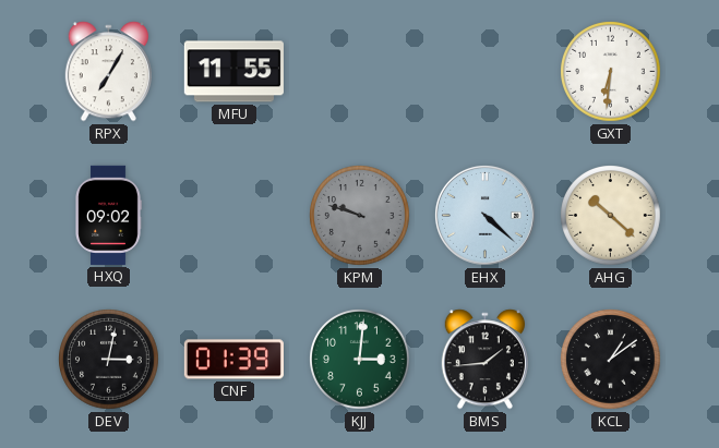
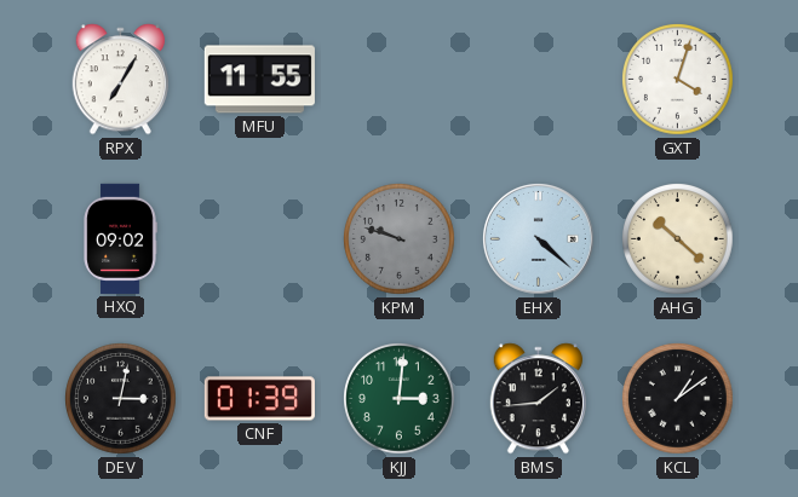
GXT: 6:31 -> 4:03
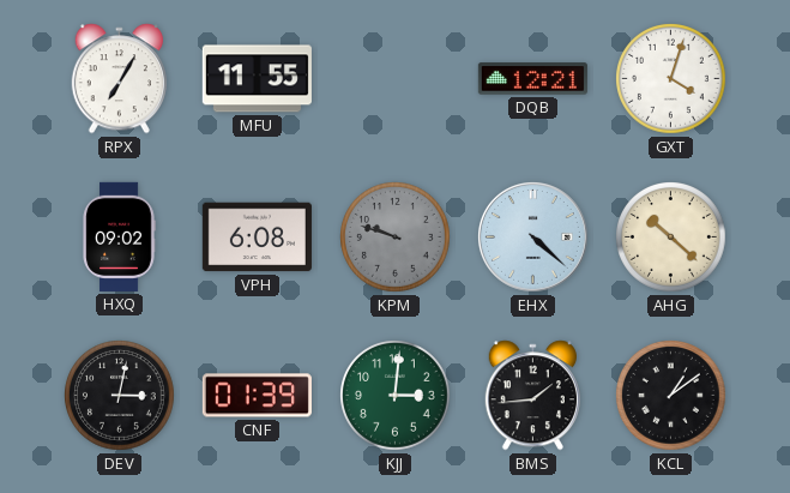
DQB: none -> 12:21
VPH: none -> 6:08
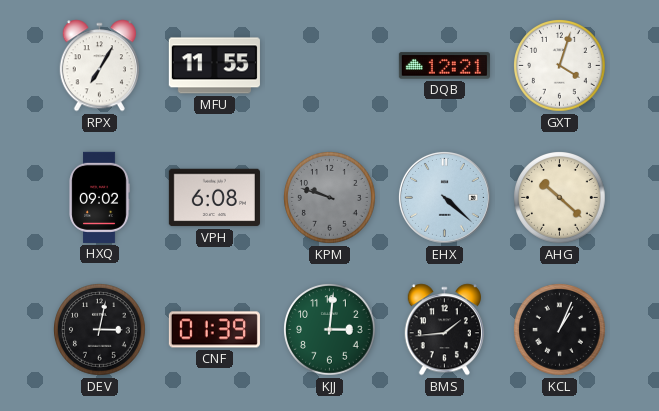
KCL: 1:09 -> 1:04
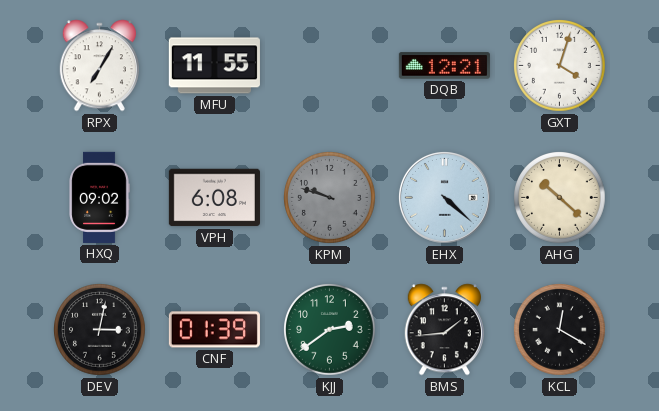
KJJ: 3:01 -> 2:39
KCL: 1:04 -> 12:20
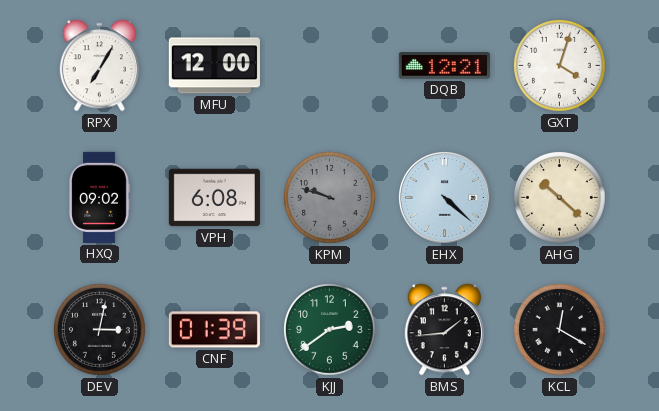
MFU: 11:55 -> 12:00
